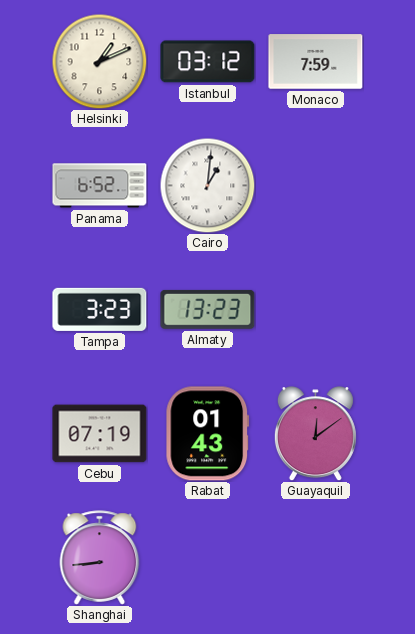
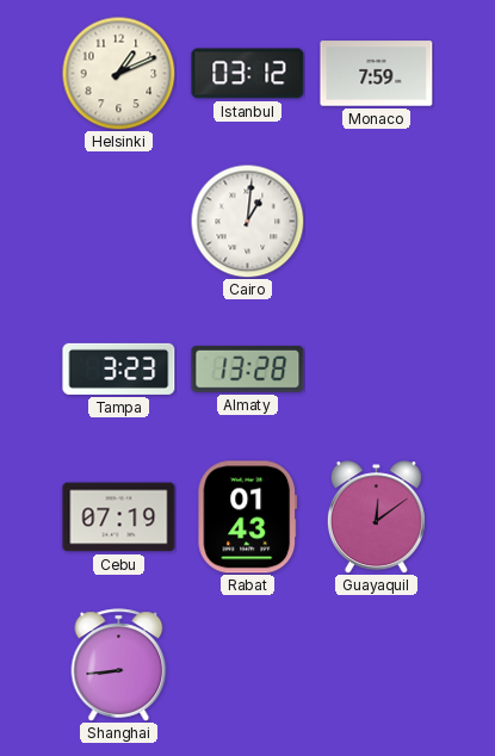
Panama: 6:52 -> none
Almaty: 13:23 -> 13:28
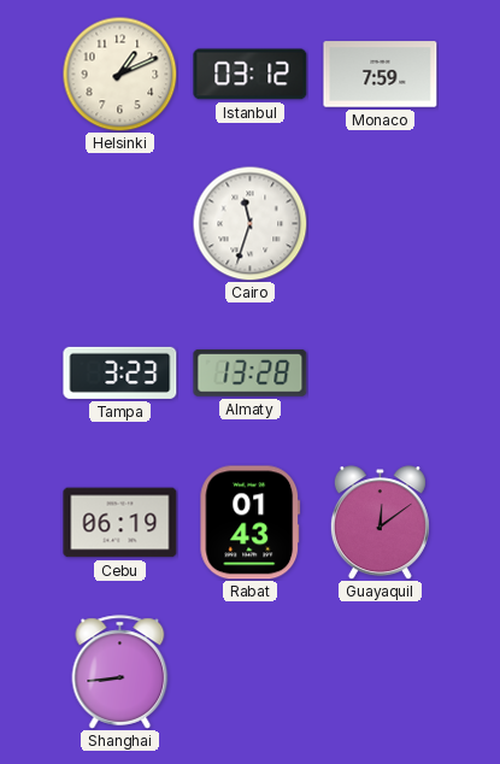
Cairo: 1:01 -> 11:33
Cebu: 07:19 -> 06:19
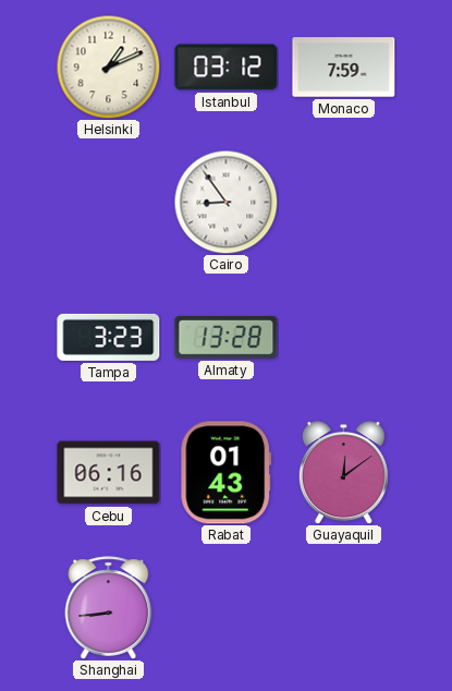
Cairo: 11:33 -> 8:54
Cebu: 06:19 -> 06:16
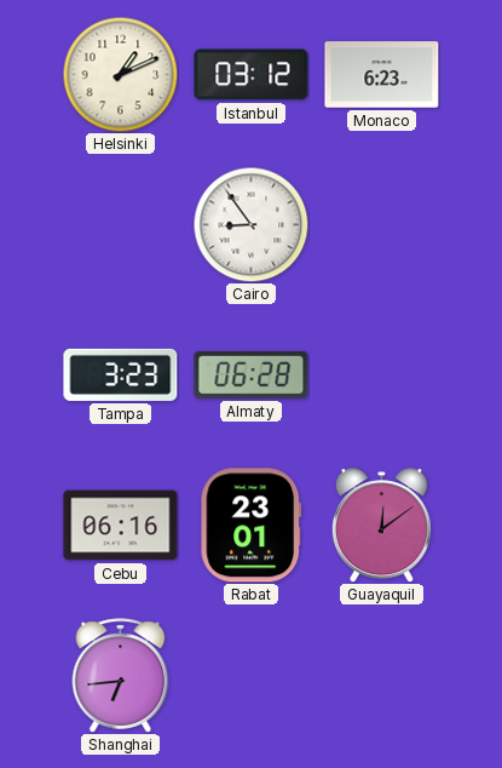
Monaco: 7:59 -> 6:23
Almaty: 13:28 -> 06:28
Rabat: 01:43 -> 23:01
Shanghai: 8:44 -> 6:44
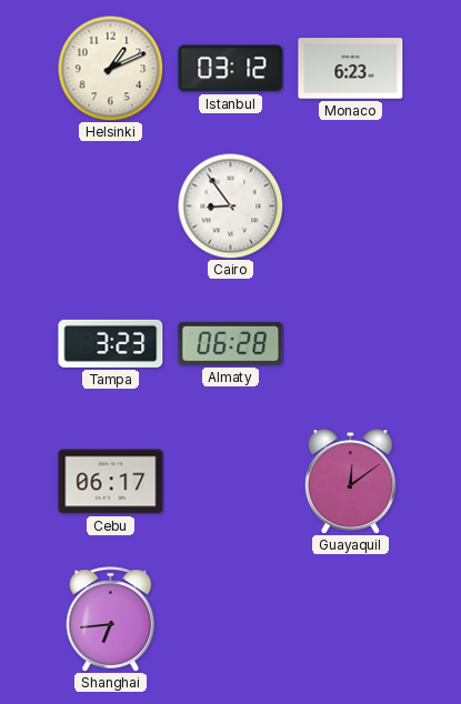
Cebu: 06:16 -> 06:17
Rabat: 23:01 -> none
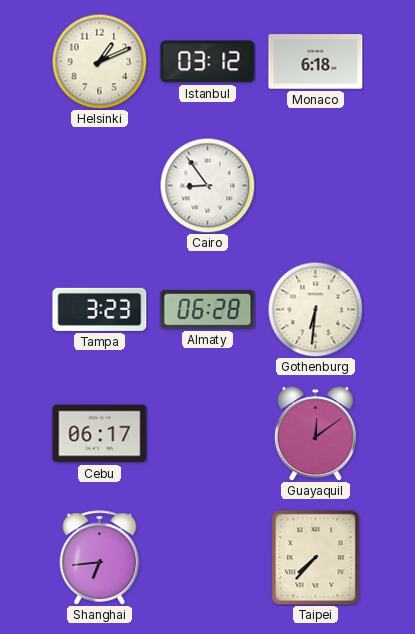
Monaco: 6:23 -> 6:18
Gothenburg: none -> 6:31
Taipei: none -> 7:37
